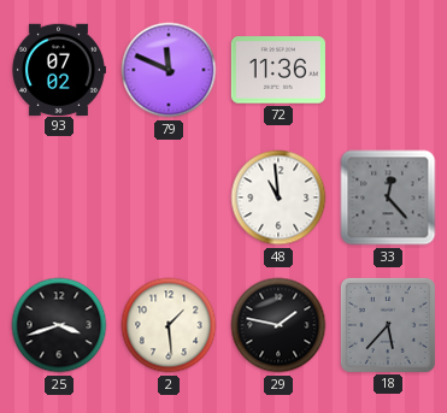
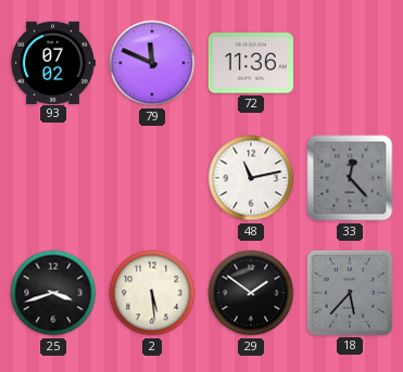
48: 10:59 -> 11:13
2: 1:29 -> 5:29
29: 1:47 -> 1:51
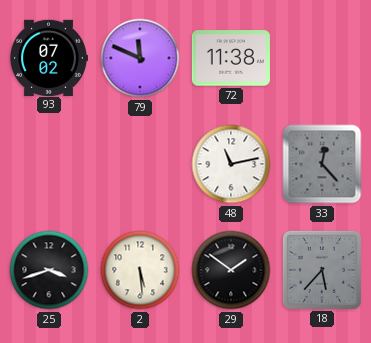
72: 11:36 -> 11:38
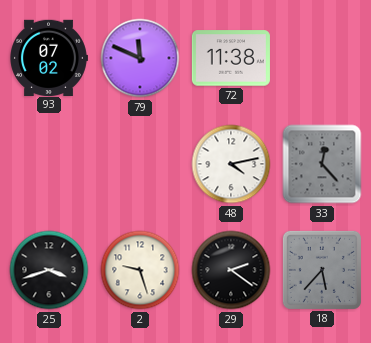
48: 11:13 -> 4:13
2: 5:29 -> 9:27
29: 1:51 -> 2:21
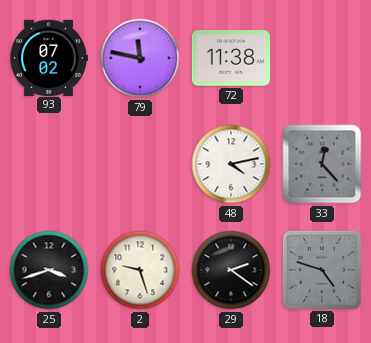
79: 11:49 -> 11:47
18: 5:37 -> 4:48
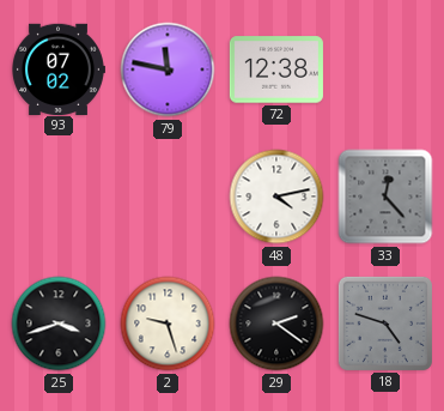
72: 11:38 -> 12:38
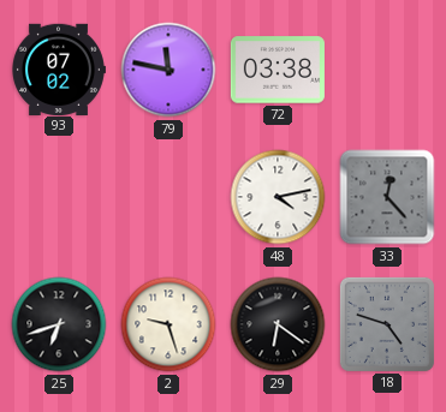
72: 12:38 -> 03:38
25: 3:42 -> 6:42
29: 2:21 -> 6:21
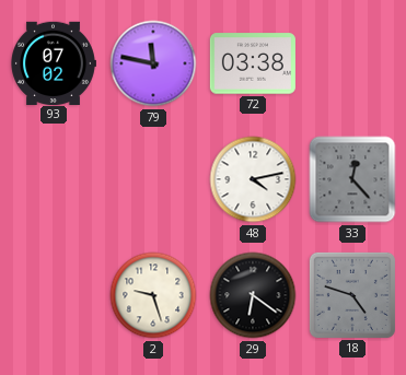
25: 6:42 -> none
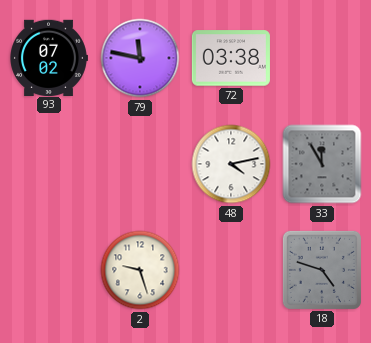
33: 12:23 -> 11:55
29: 6:21 -> none
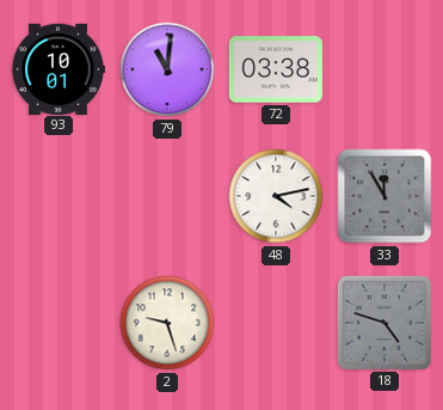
93: 07:02 -> 10:01
79: 11:47 -> 11:01
